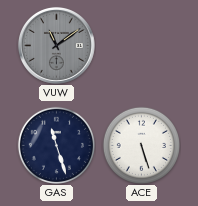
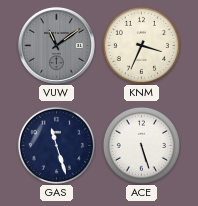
KNM: none -> 3:34
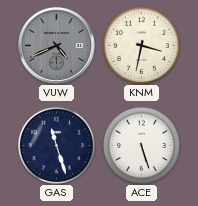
VUW: 11:09 -> 4:41
KNM: 3:34 -> 3:32
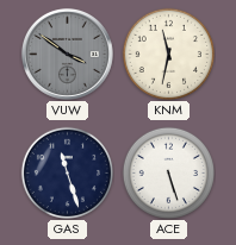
VUW: 4:41 -> 3:51
KNM: 3:32 -> 11:32
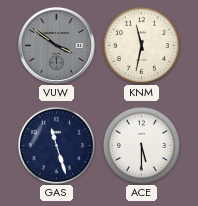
ACE: 5:27 -> 5:30
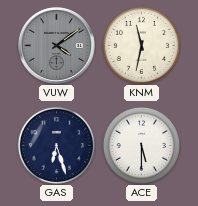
VUW: 3:51 -> 4:09
GAS: 11:27 -> 6:27
